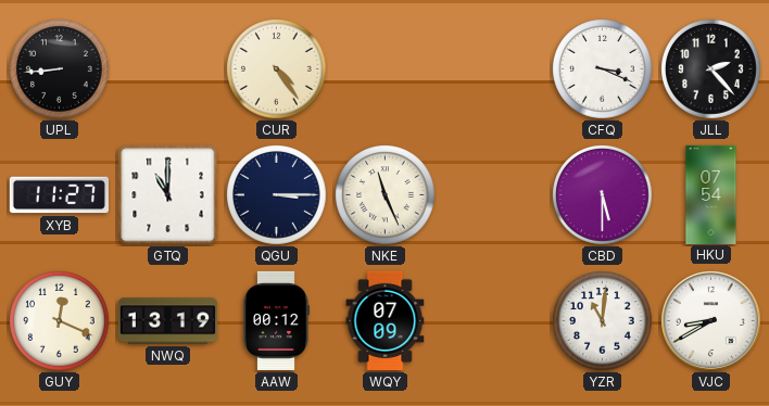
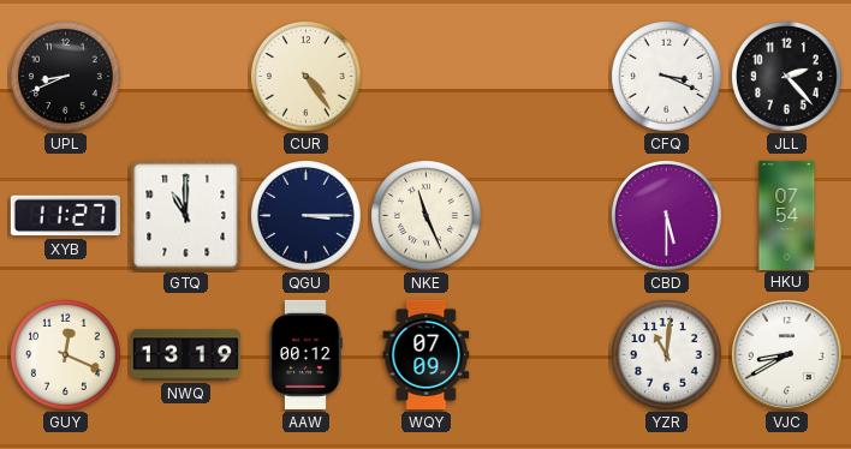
UPL: 8:44 -> 8:41
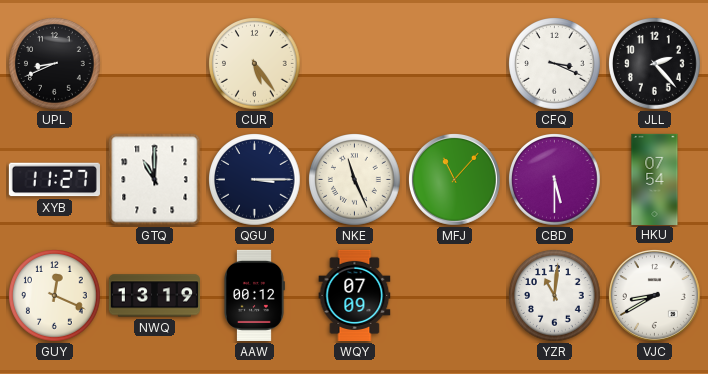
CUR: 4:24 -> 5:24
MFJ: none -> 11:07
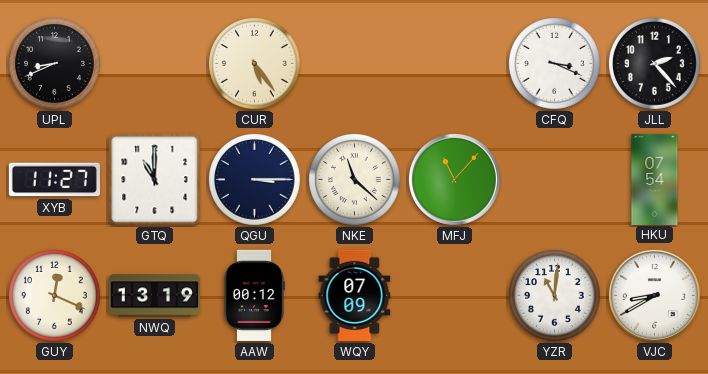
NKE: 11:26 -> 11:22
CBD: 5:30 -> none
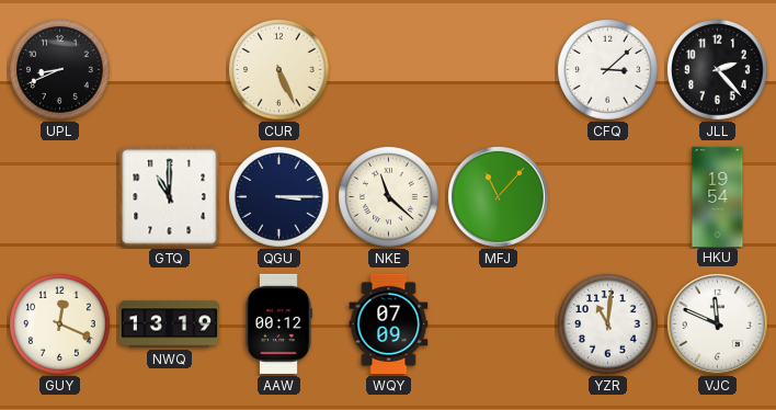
CUR: 5:24 -> 5:26
CFQ: 3:19 -> 3:08
XYB: 11:27 -> none
HKU: 07:54 -> 19:54
VJC: 8:40 -> 11:49
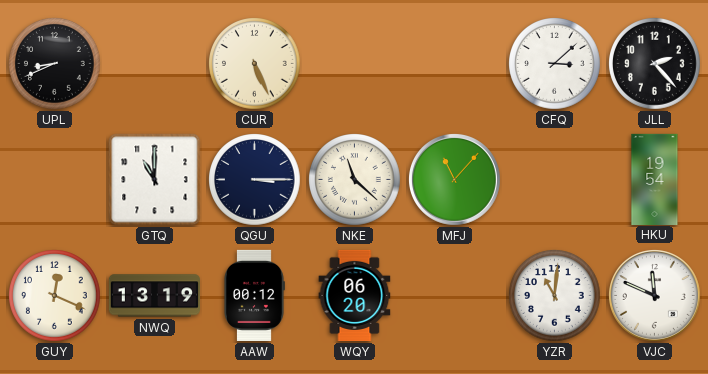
WQY: 07:09 -> 06:20
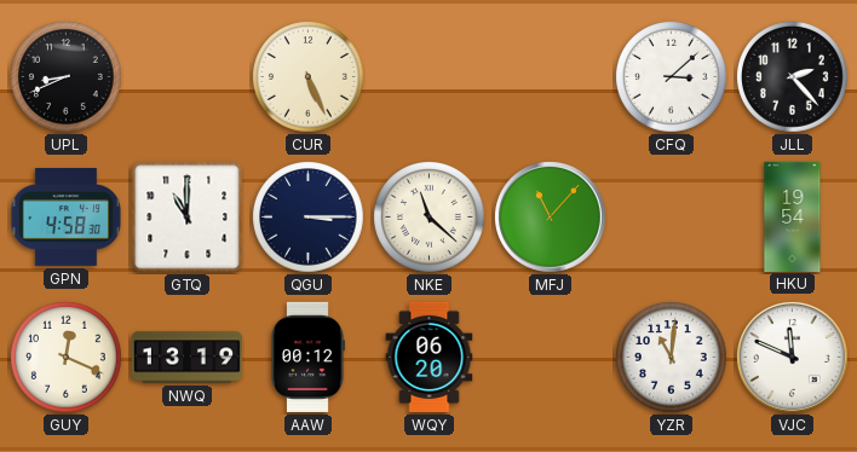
GPN: none -> 4:58
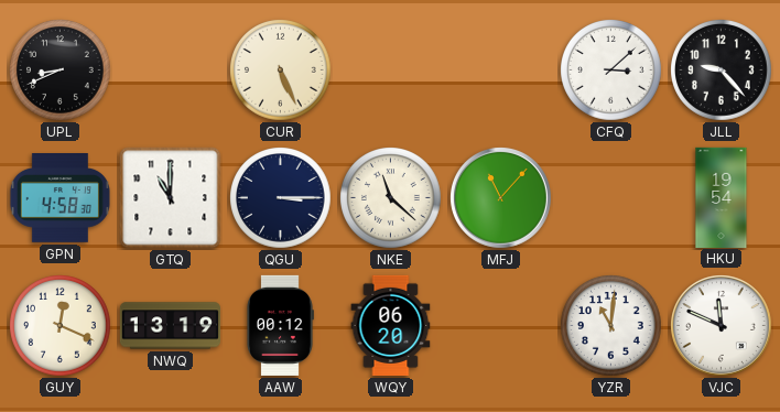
JLL: 2:23 -> 9:23
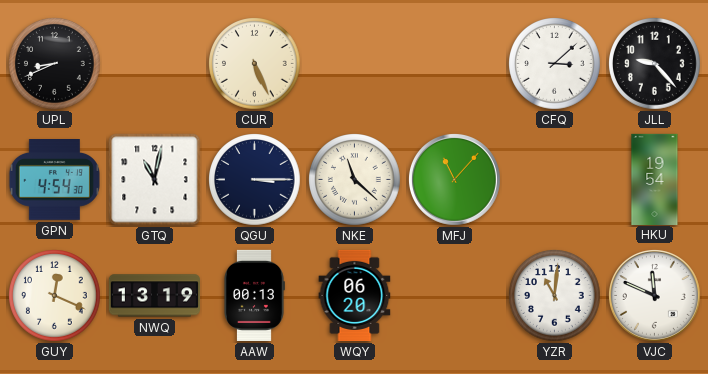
GPN: 4:58 -> 4:54
GTQ: 11:00 -> 11:02
AAW: 00:12 -> 00:13
